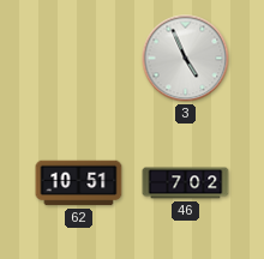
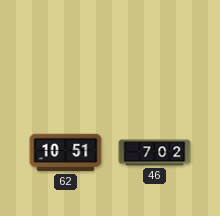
3: 4:56 -> none
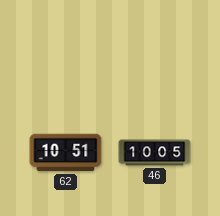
46: 7:02 -> 10:05
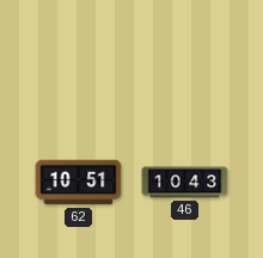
46: 10:05 -> 10:43
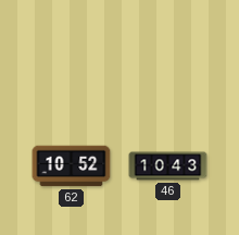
62: 10:51 -> 10:52
